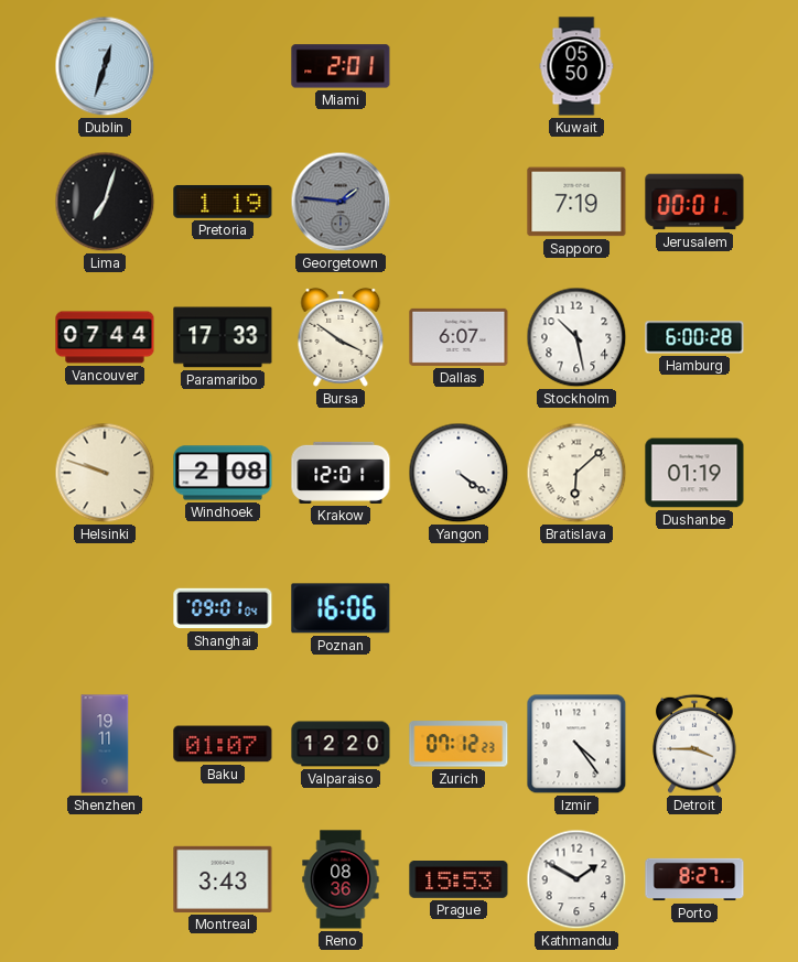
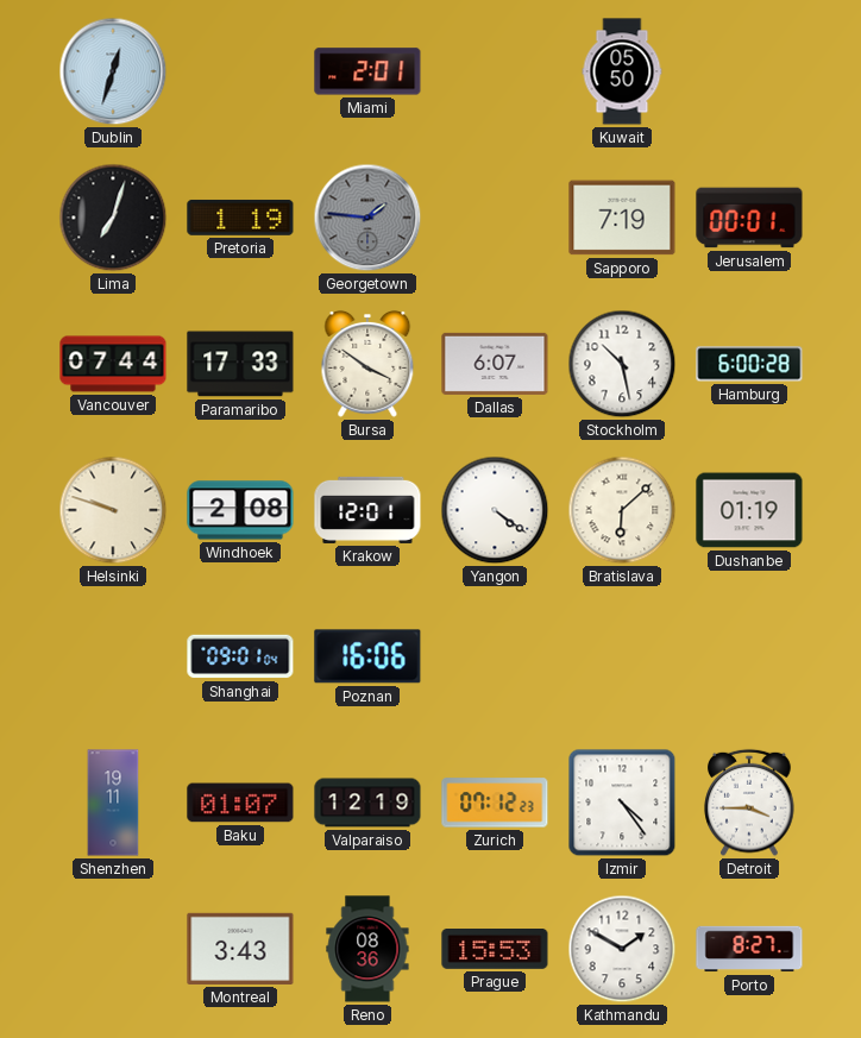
Valparaiso: 12:20 -> 12:19
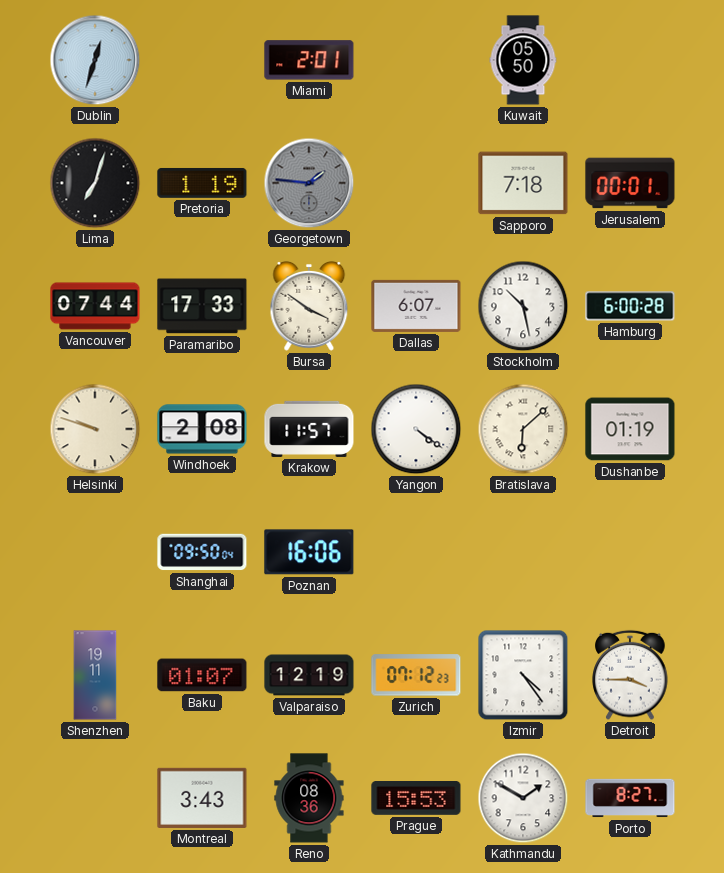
Sapporo: 7:19 -> 7:18
Krakow: 12:01 -> 11:57
Shanghai: 09:01 -> 09:50
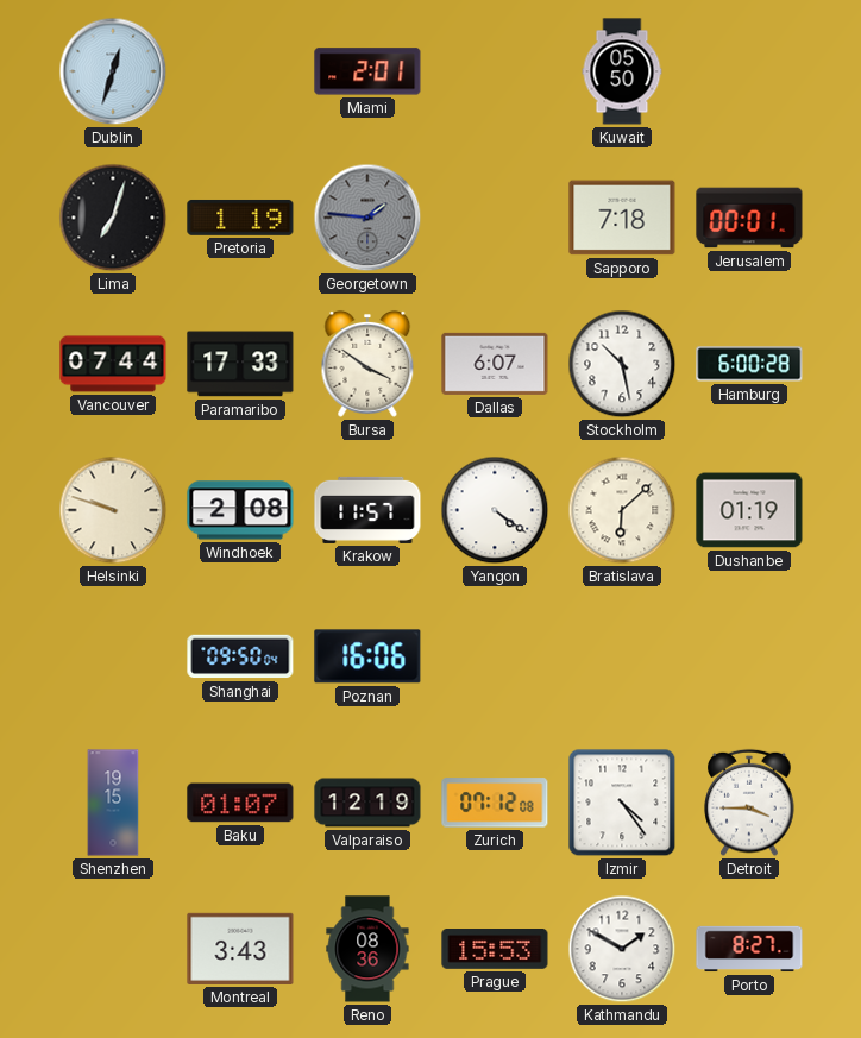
Shenzhen: 19:11 -> 19:15
Zurich: 07:12:23 -> 07:12:08
